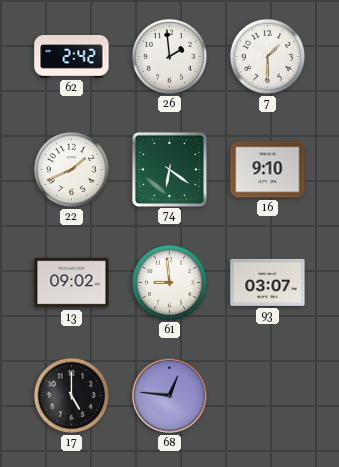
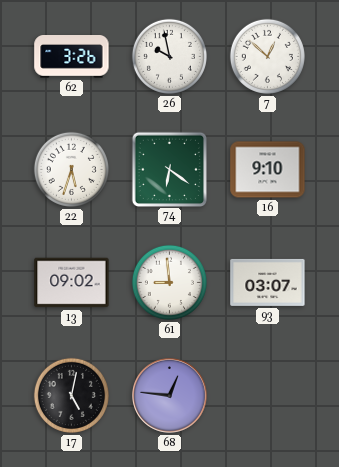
62: 2:42 -> 3:26
26: 1:59 -> 9:58
7: 1:30 -> 12:52
22: 1:41 -> 5:33
17: 5:00 -> 5:02
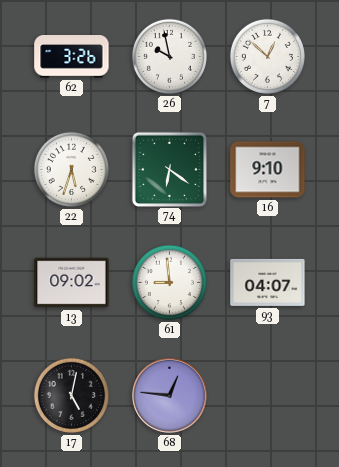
93: 03:07 -> 04:07
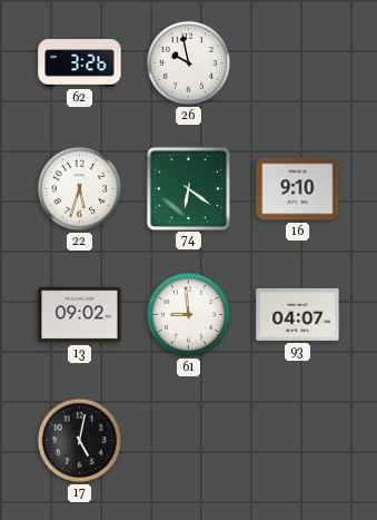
7: 12:52 -> none
68: 12:46 -> none
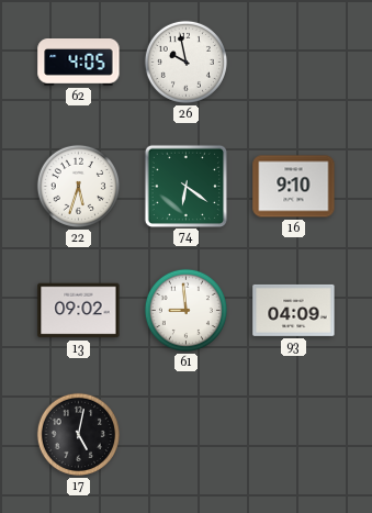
62: 3:26 -> 4:05
93: 04:07 -> 04:09
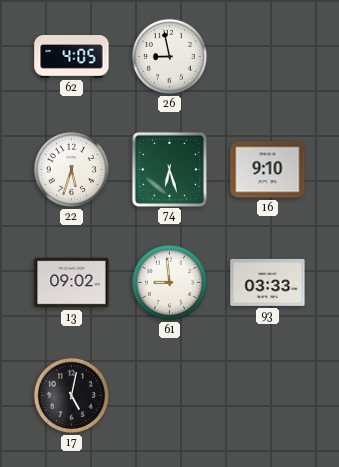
26: 9:58 -> 8:58
74: 6:21 -> 6:27
93: 04:09 -> 03:33
